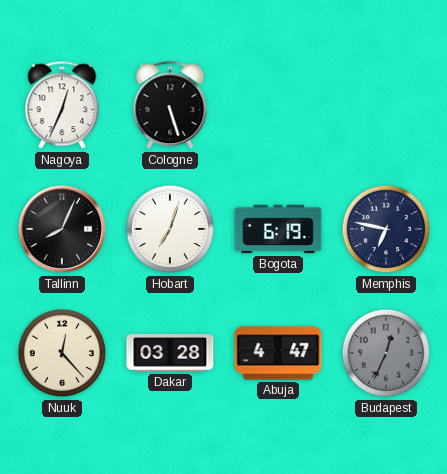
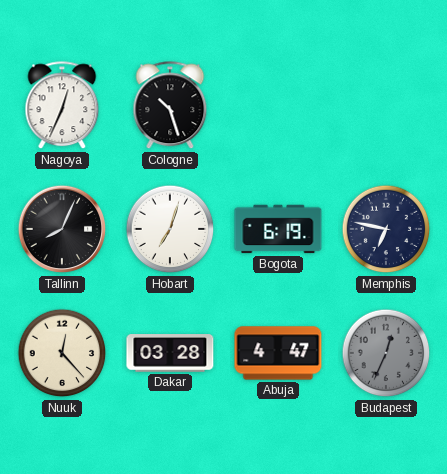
Cologne: 5:27 -> 10:27
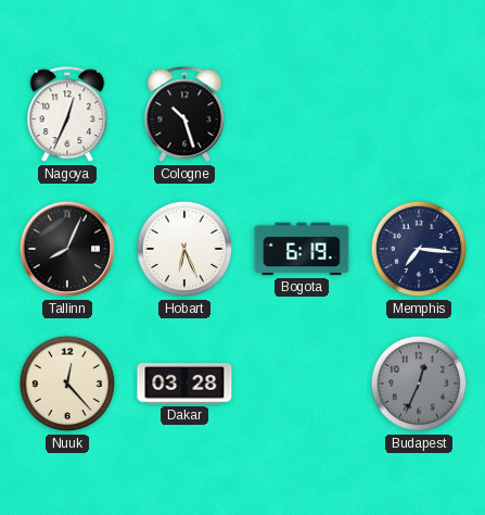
Hobart: 7:03 -> 6:26
Memphis: 6:47 -> 7:16
Abuja: 4:47 -> none
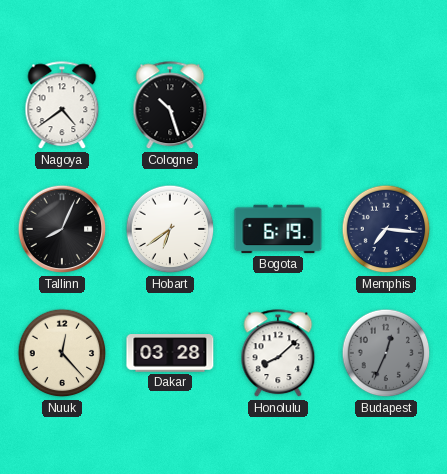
Nagoya: 12:34 -> 4:39
Hobart: 6:26 -> 6:39
Honolulu: none -> 8:08
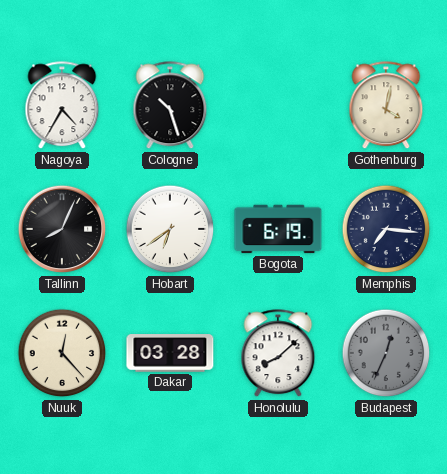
Nagoya: 4:39 -> 4:35
Gothenburg: none -> 4:02
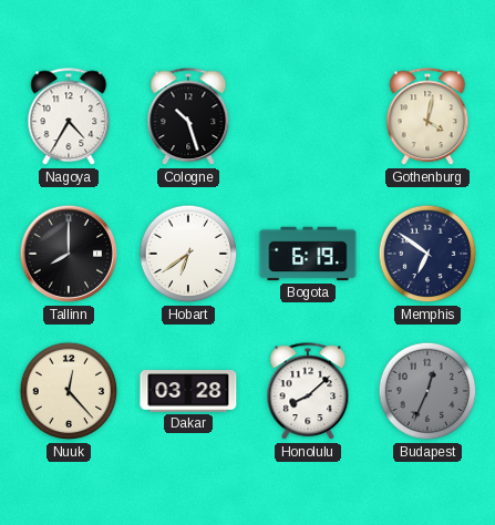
Tallinn: 8:04 -> 8:00
Memphis: 7:16 -> 6:51
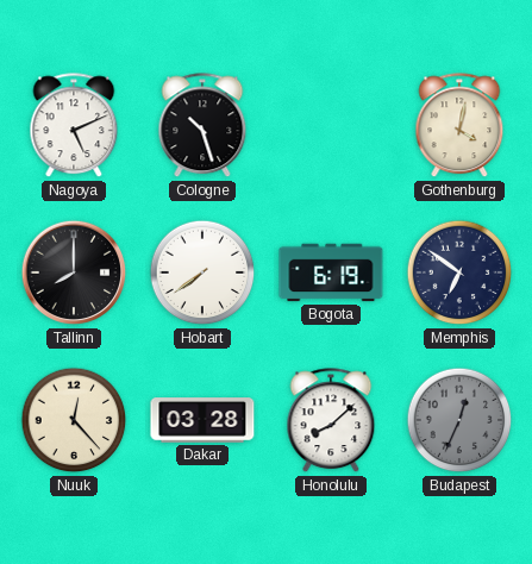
Nagoya: 4:35 -> 5:11
Hobart: 6:39 -> 7:39
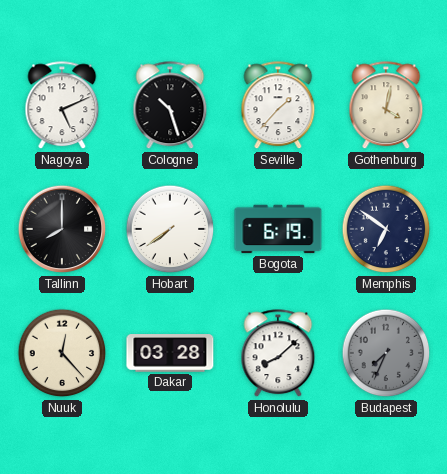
Seville: none -> 1:37
Budapest: 12:34 -> 7:34
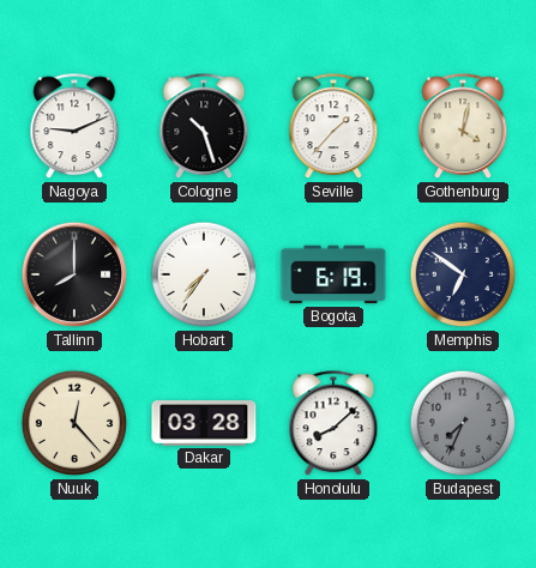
Nagoya: 5:11 -> 9:11
Hobart: 7:39 -> 7:36
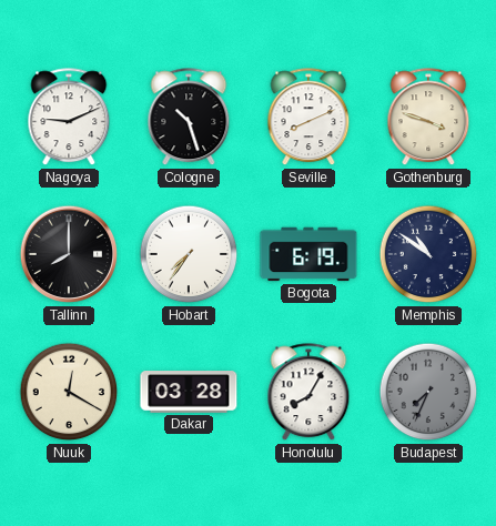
Seville: 1:37 -> 8:11
Gothenburg: 4:02 -> 3:48
Memphis: 6:51 -> 10:51
Nuuk: 12:23 -> 12:20
Honolulu: 8:08 -> 8:05
